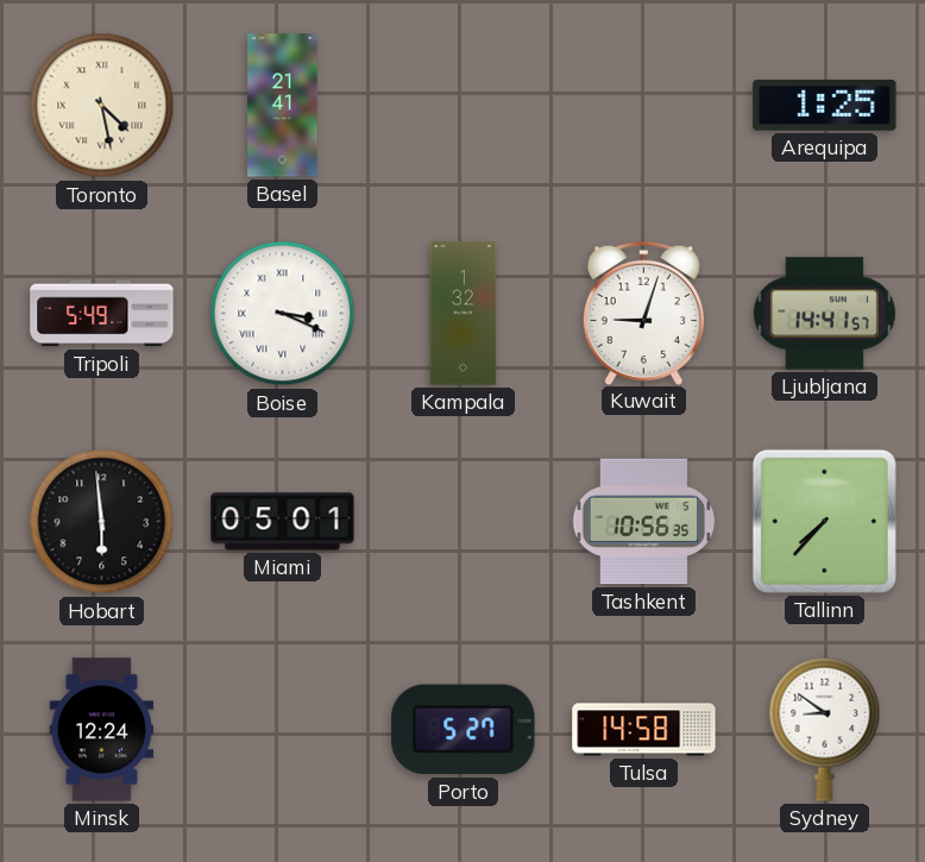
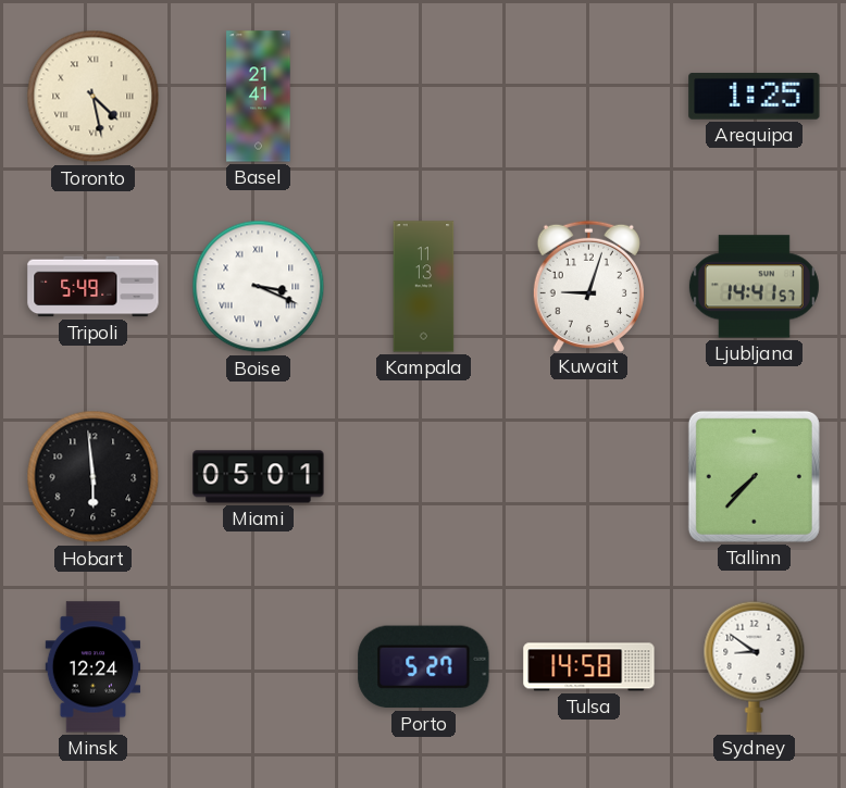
Kampala: 1:32 -> 11:13
Tashkent: 10:56 -> none
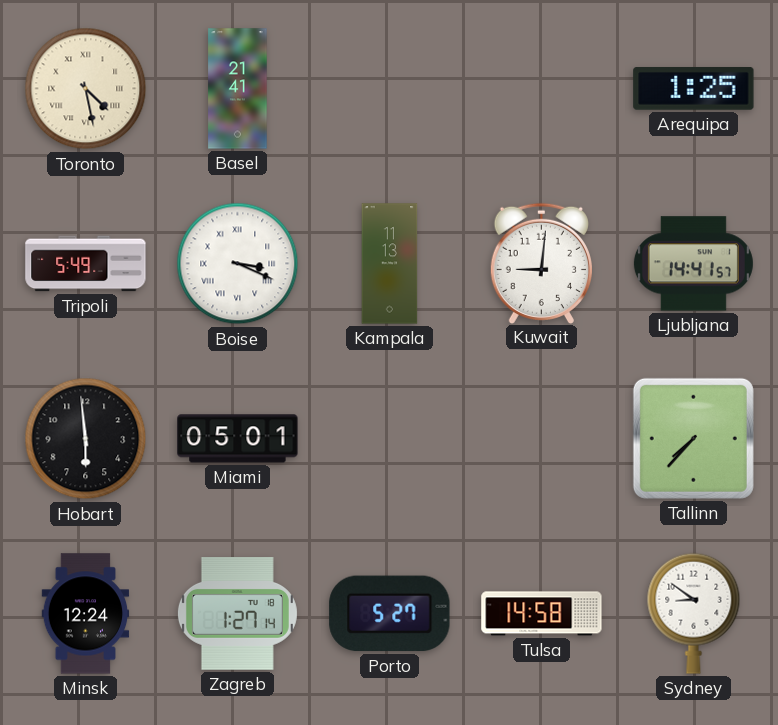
Kuwait: 9:03 -> 9:01
Zagreb: none -> 1:27
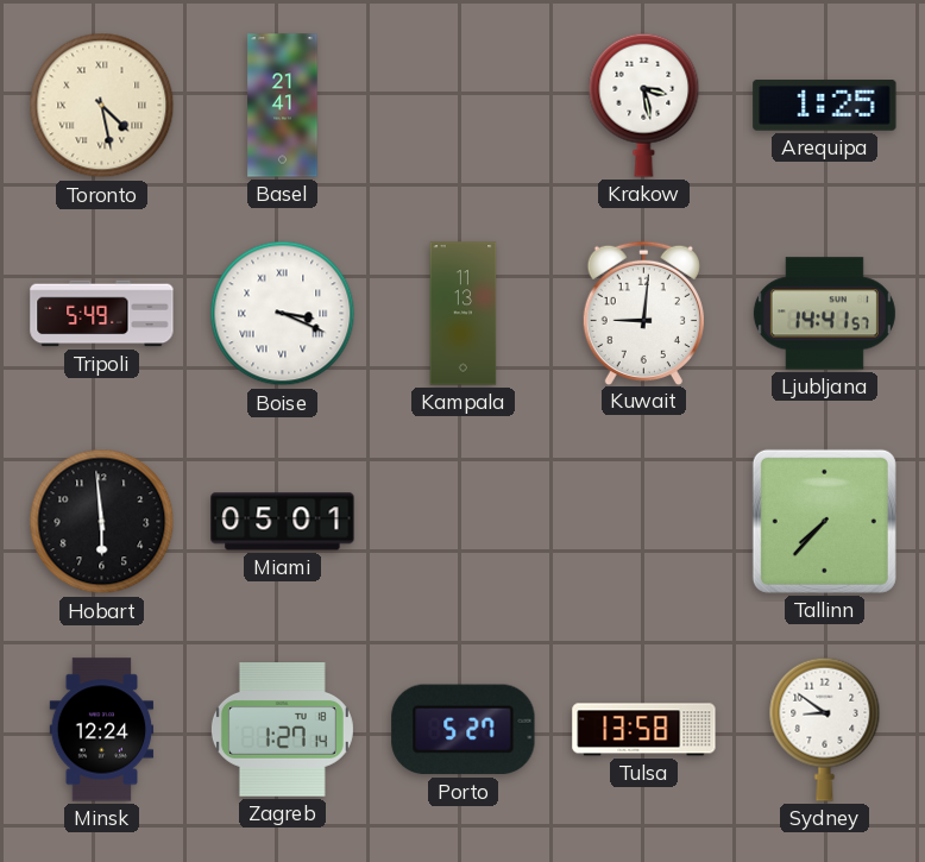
Krakow: none -> 3:28
Tulsa: 14:58 -> 13:58
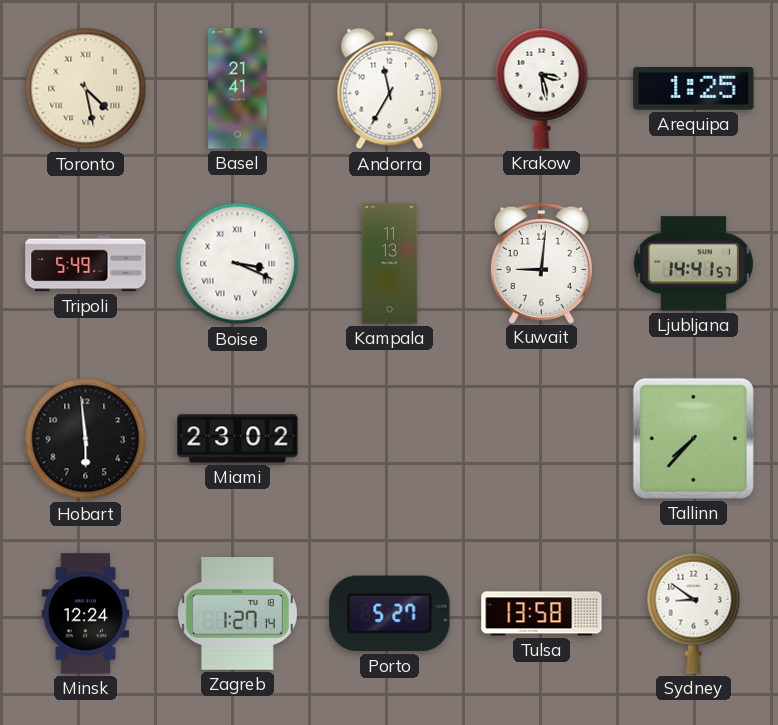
Andorra: none -> 11:35
Miami: 05:01 -> 23:02
